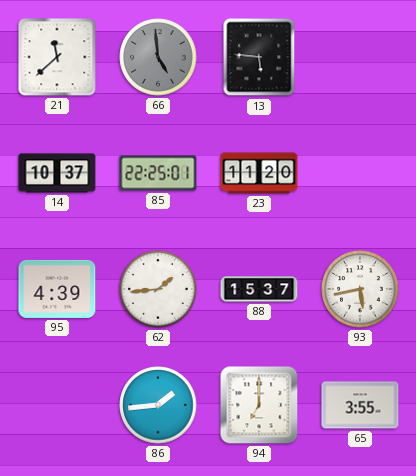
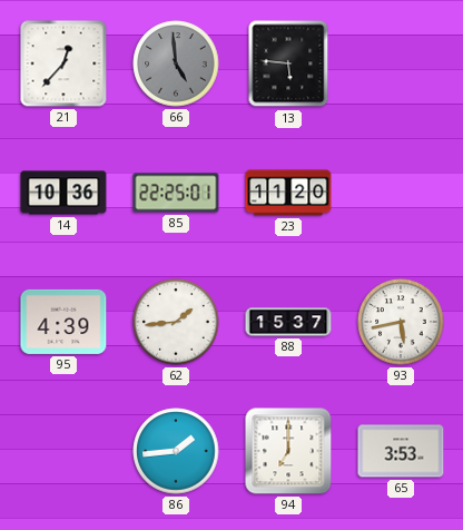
21: 11:38 -> 12:37
14: 10:37 -> 10:36
65: 3:55 -> 3:53
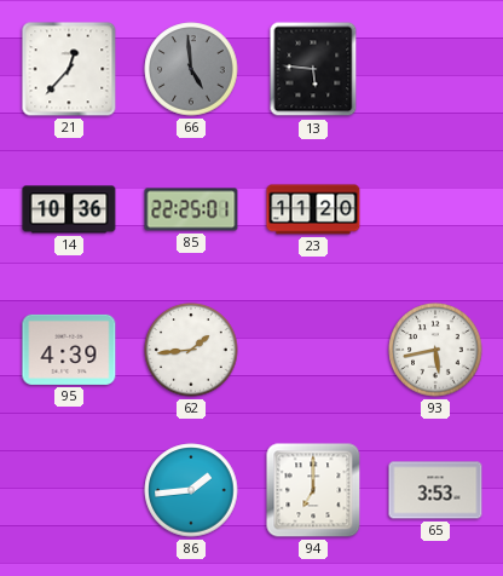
88: 15:37 -> none
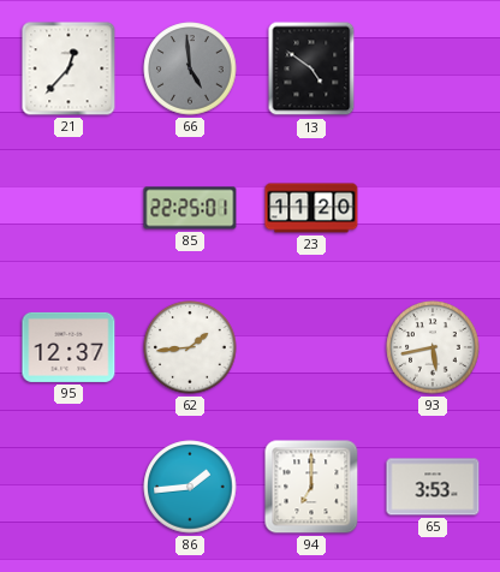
13: 5:46 -> 4:51
14: 10:36 -> none
95: 4:39 -> 12:37
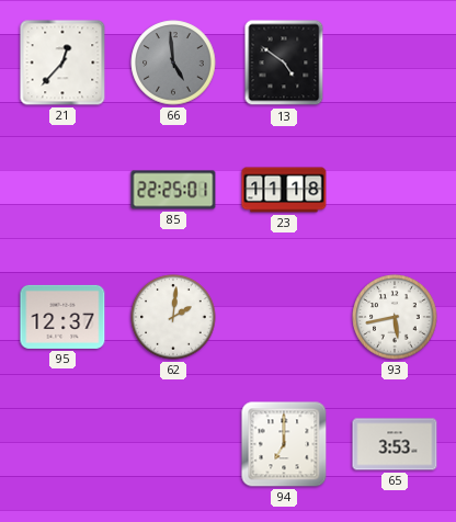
23: 11:20 -> 11:18
62: 1:44 -> 2:01
86: 1:44 -> none
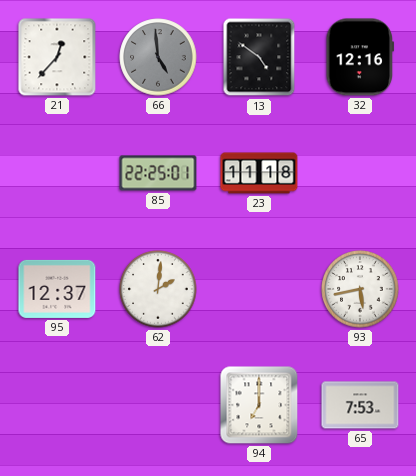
32: none -> 12:16
65: 3:53 -> 7:53
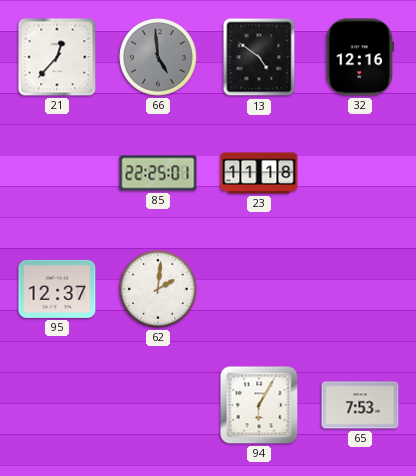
93: 5:43 -> none
94: 7:00 -> 6:05
